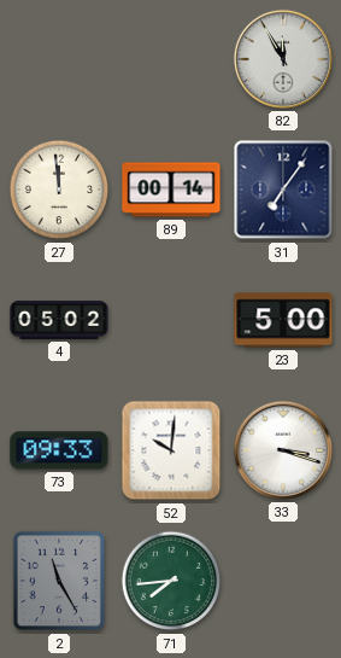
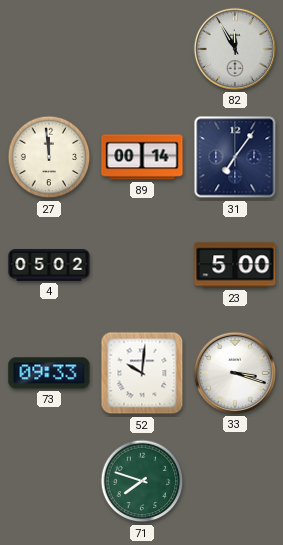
2: 11:25 -> none
71: 7:44 -> 7:48
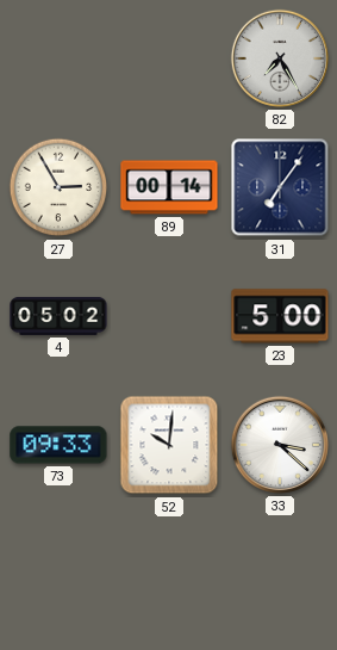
82: 11:55 -> 7:25
27: 11:59 -> 2:55
33: 3:18 -> 3:22
71: 7:48 -> none
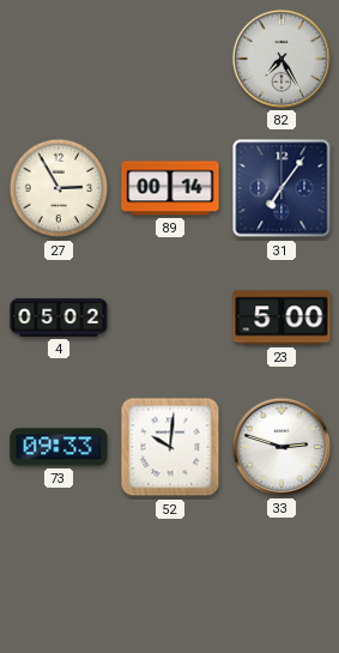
33: 3:22 -> 2:48
